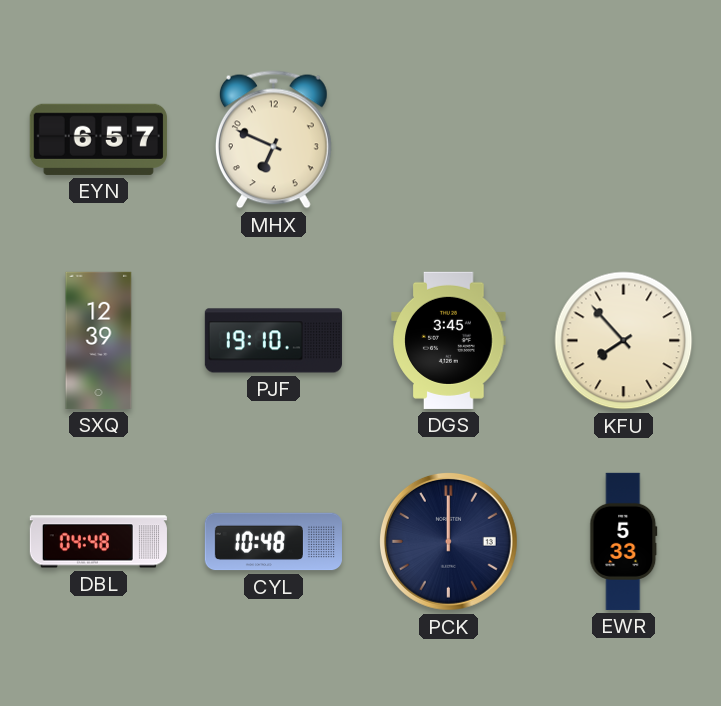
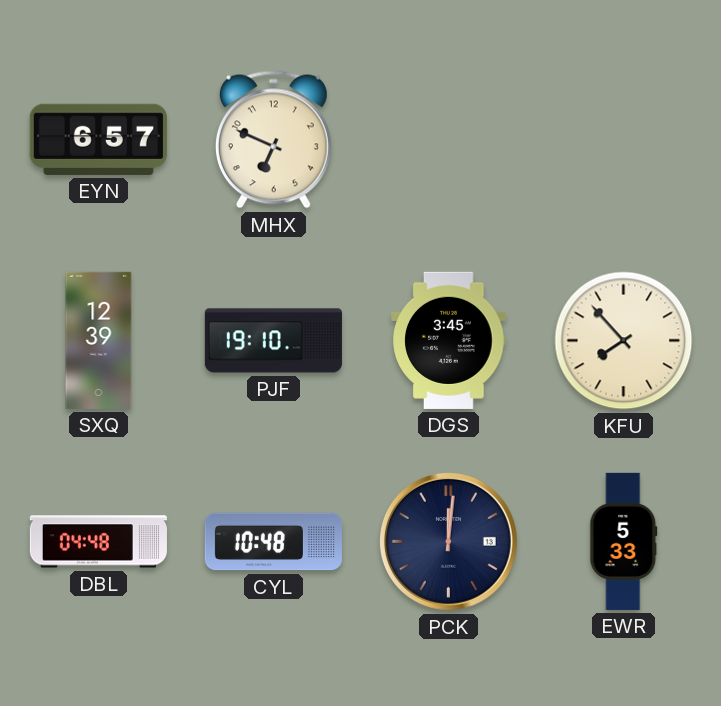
PCK: 12:00 -> 12:01
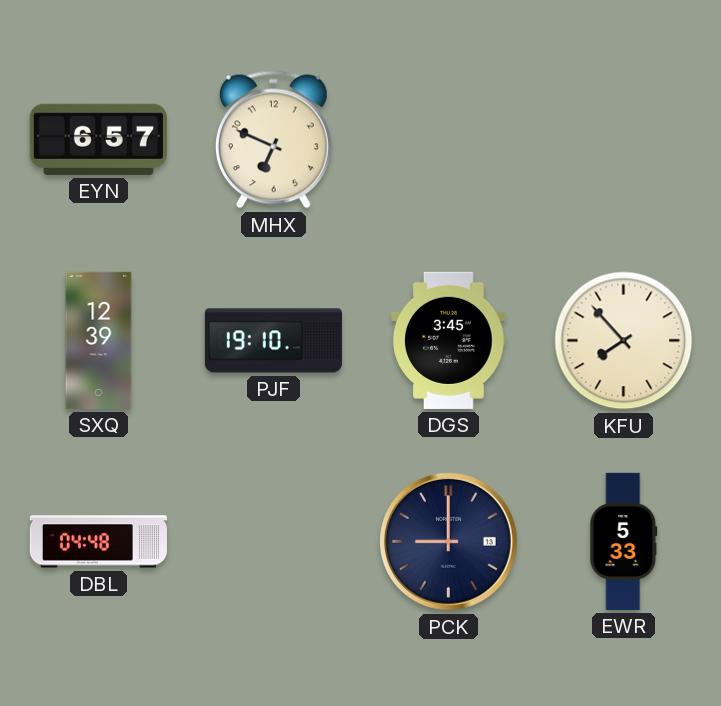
CYL: 10:48 -> none
PCK: 12:01 -> 9:00
